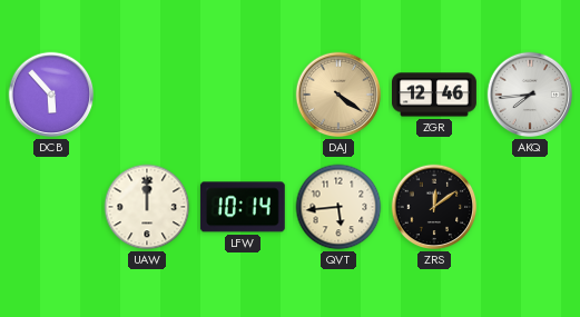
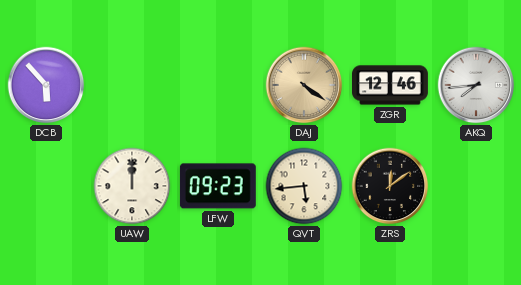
LFW: 10:14 -> 09:23
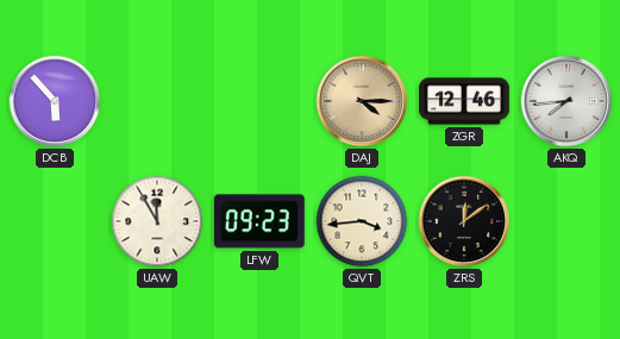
DAJ: 4:21 -> 4:15
UAW: 12:00 -> 11:55
QVT: 5:44 -> 3:44
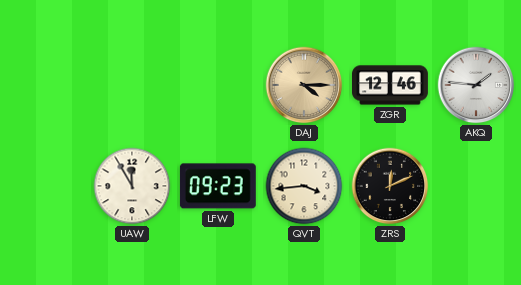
DCB: 5:53 -> none
AKQ: 7:44 -> 1:46
ZRS: 12:09 -> 12:11
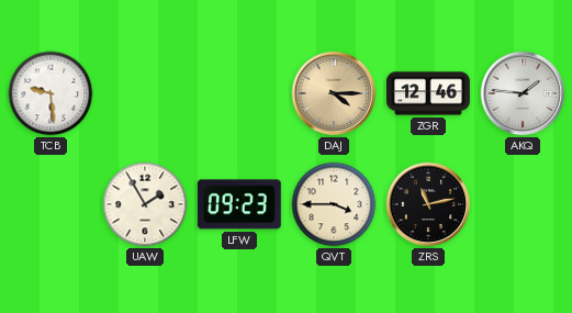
TCB: none -> 9:29
UAW: 11:55 -> 1:55
QVT: 3:44 -> 3:45
ZRS: 12:11 -> 11:13
